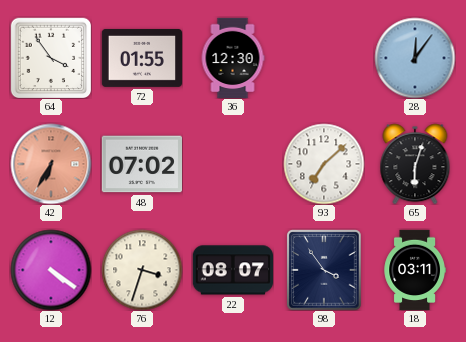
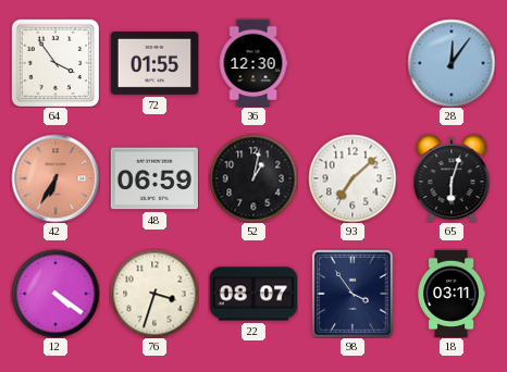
48: 07:02 -> 06:59
52: none -> 1:02
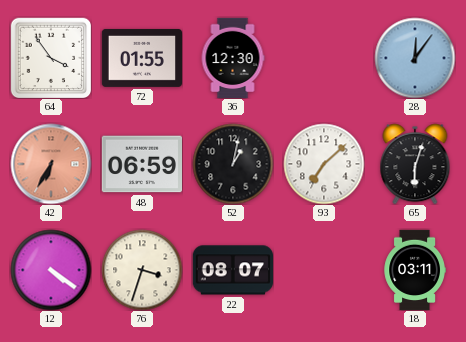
98: 3:54 -> none
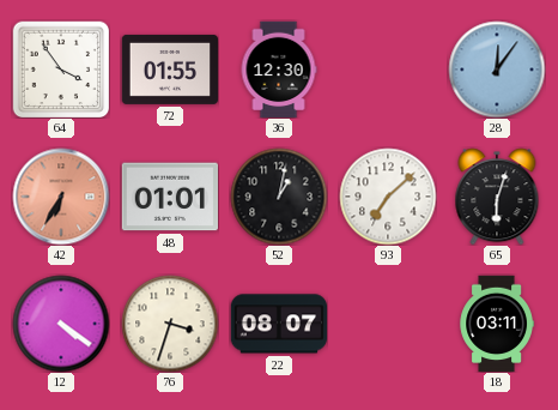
48: 06:59 -> 01:01
